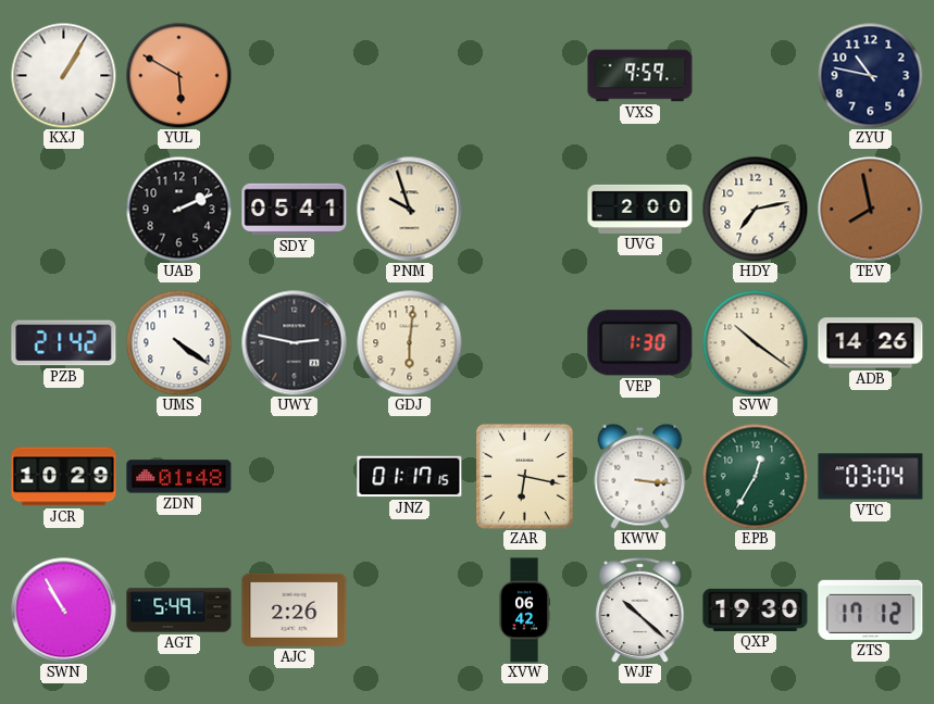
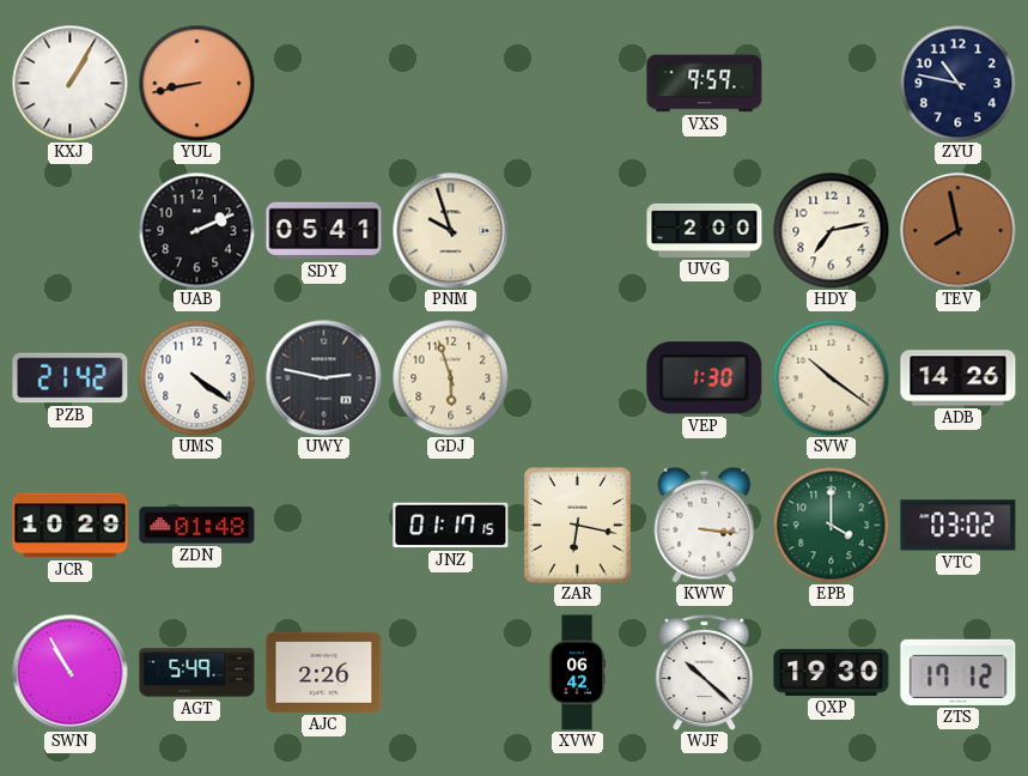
YUL: 5:50 -> 8:43
GDJ: 6:01 -> 5:57
EPB: 12:35 -> 4:00
VTC: 03:04 -> 03:02
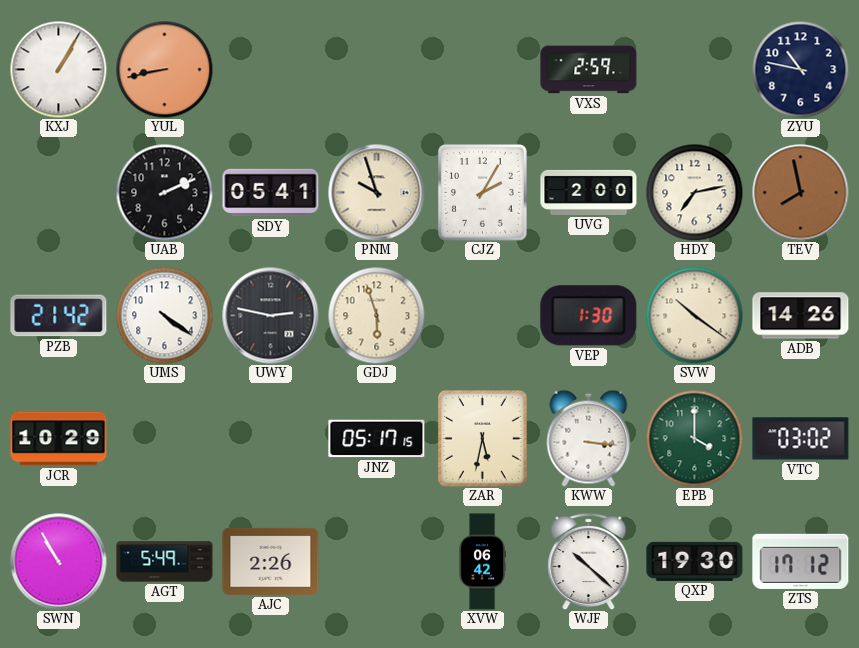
VXS: 9:59 -> 2:59
CJZ: none -> 2:05
ZDN: 01:48 -> none
JNZ: 01:17 -> 05:17
ZAR: 6:17 -> 5:32
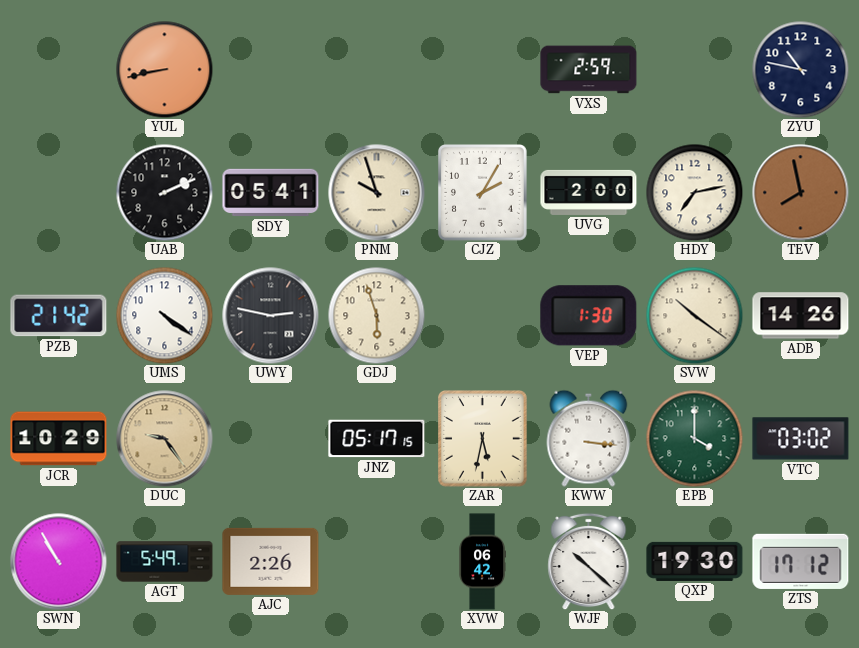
KXJ: 1:05 -> none
DUC: none -> 9:24
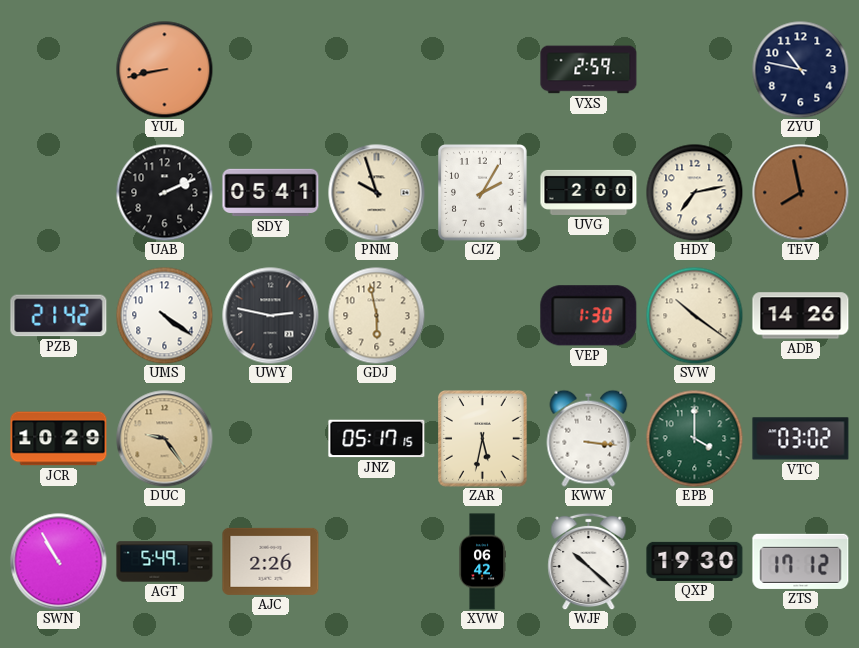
GDJ: 5:57 -> 5:58
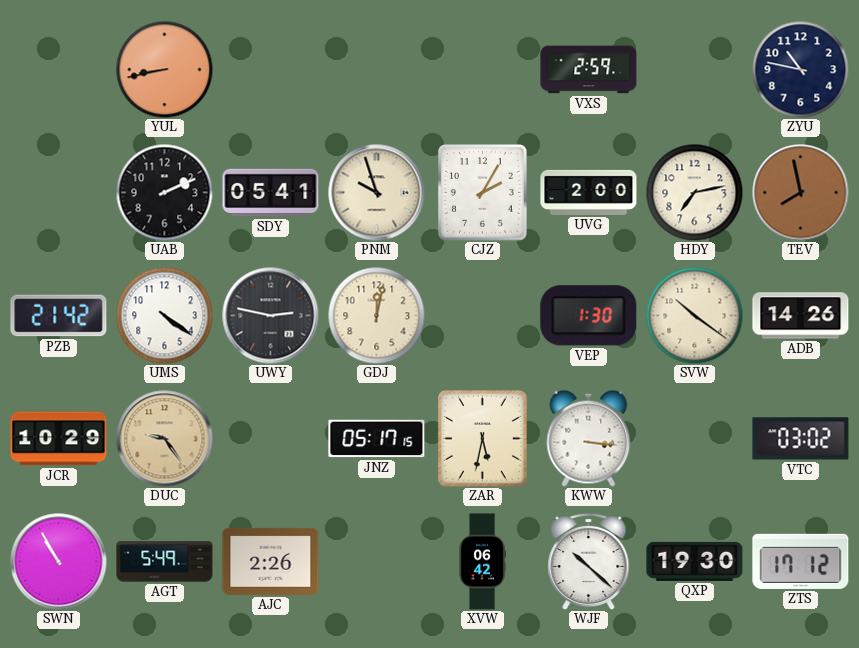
GDJ: 5:58 -> 12:02
EPB: 4:00 -> none
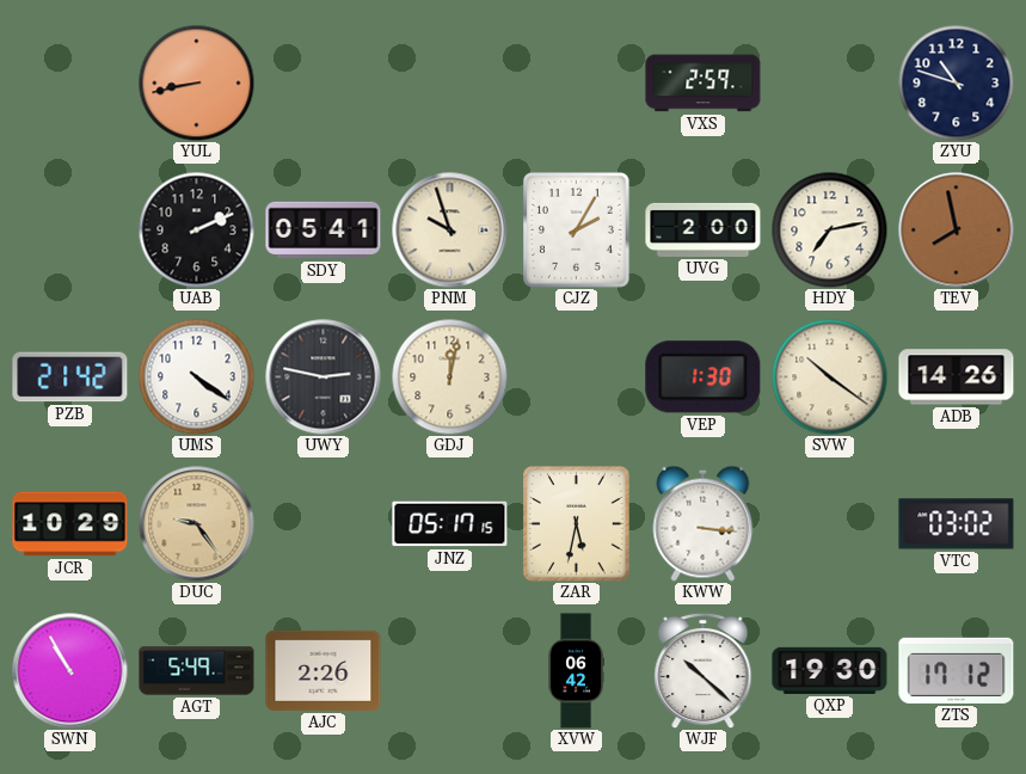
ZYU: 10:47 -> 10:48
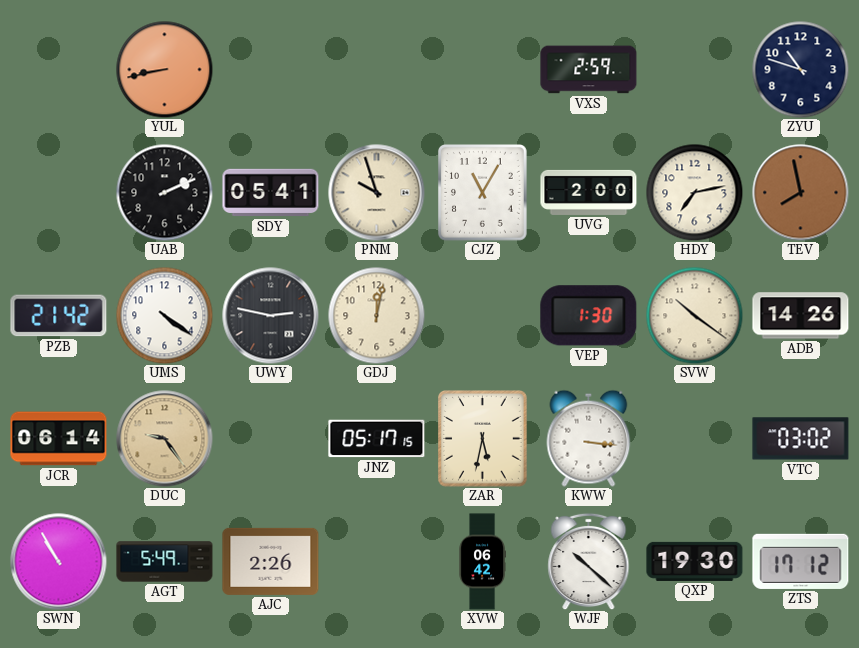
CJZ: 2:05 -> 11:05
JCR: 10:29 -> 06:14
